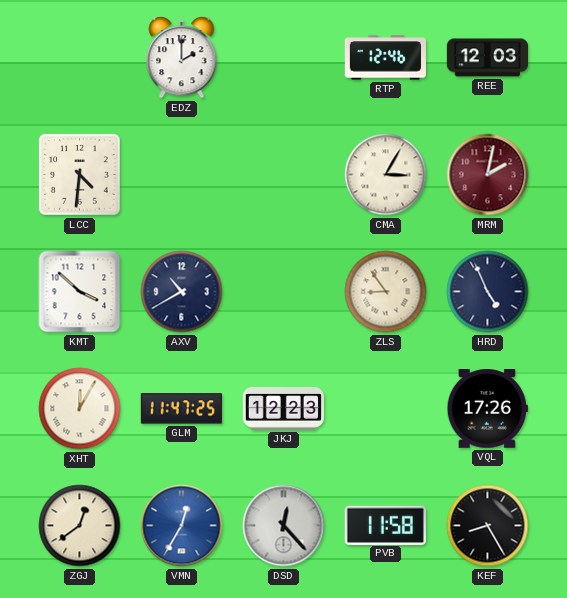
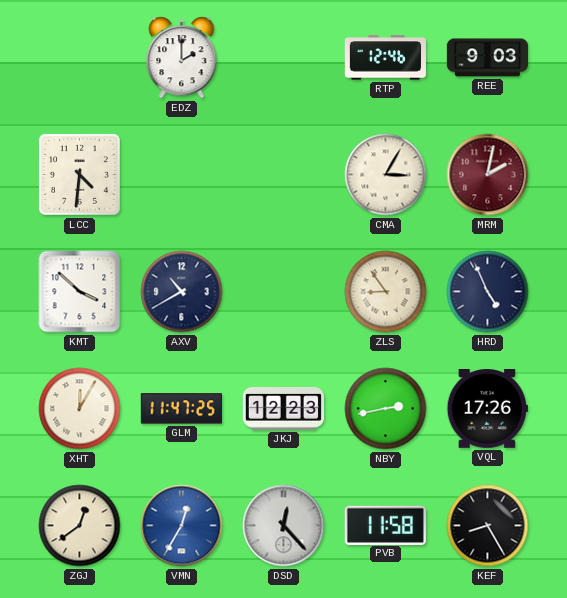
REE: 12:03 -> 9:03
NBY: none -> 2:43
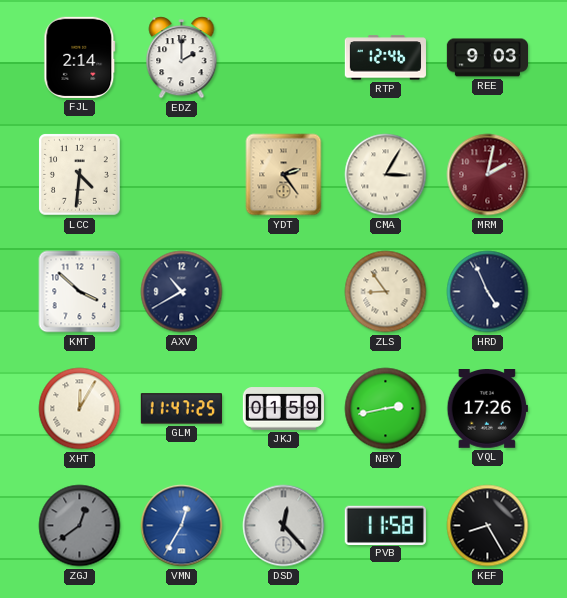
FJL: none -> 2:14
YDT: none -> 2:24
JKJ: 12:23 -> 01:59
ZGJ dial: cream -> grey
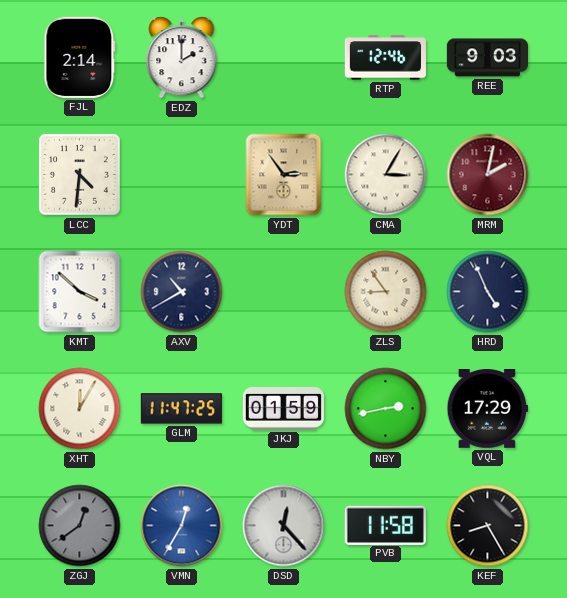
YDT: 2:24 -> 2:54
VQL: 17:26 -> 17:29
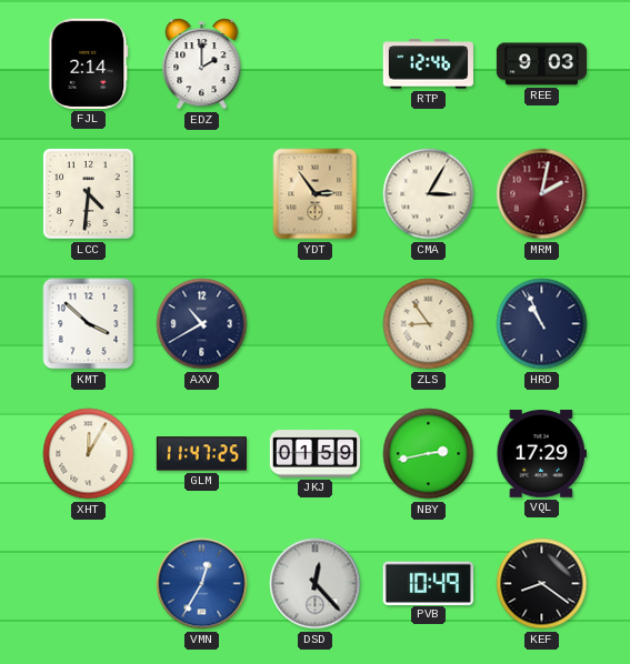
HRD: 4:56 -> 10:56
ZGJ: 12:39 -> none
PVB: 11:58 -> 10:49
KEF: 8:25 -> 8:21
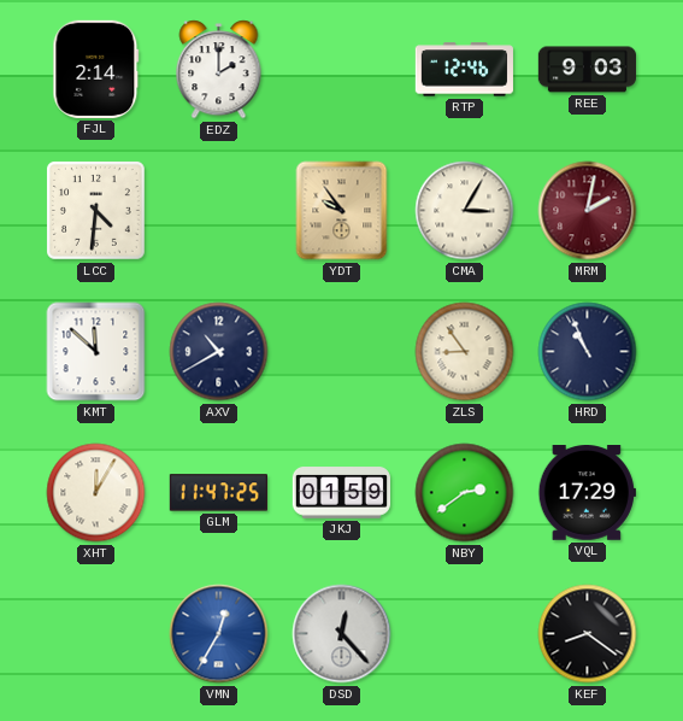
YDT: 2:54 -> 9:54
KMT: 3:52 -> 11:52
NBY: 2:43 -> 2:39
PVB: 10:49 -> none
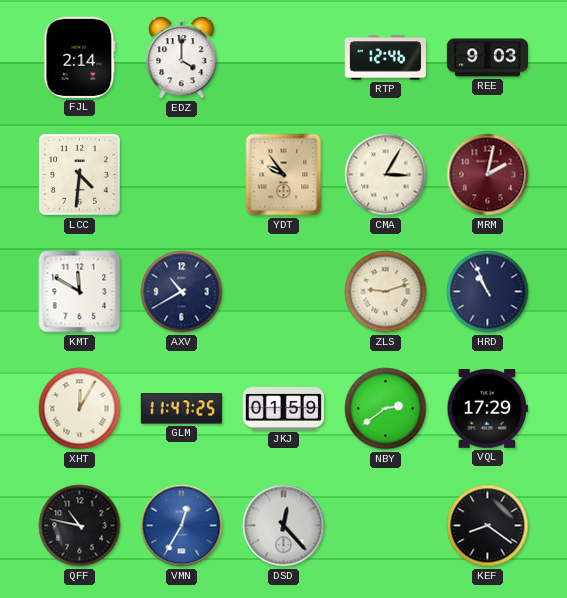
EDZ: 2:00 -> 4:00
KMT: 11:52 -> 11:50
ZLS: 8:54 -> 9:12
QFF: none -> 10:47
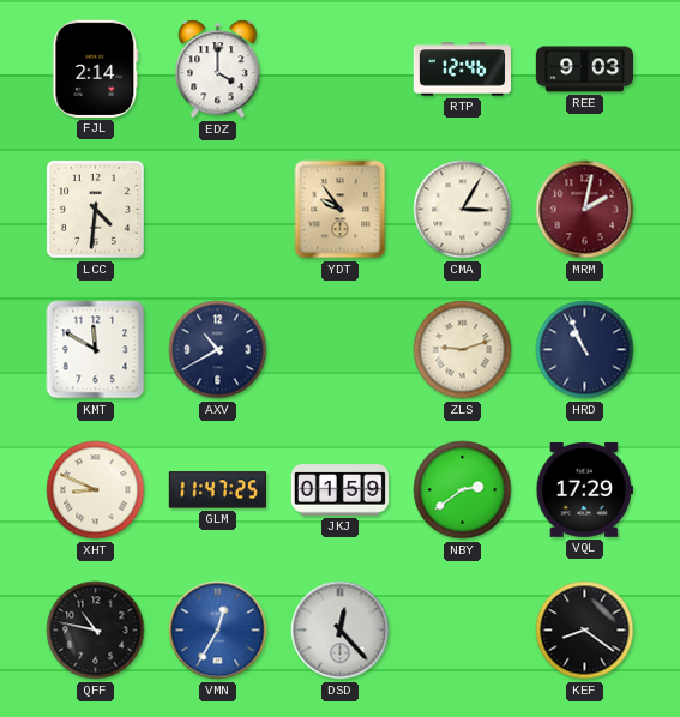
XHT: 12:05 -> 8:49
